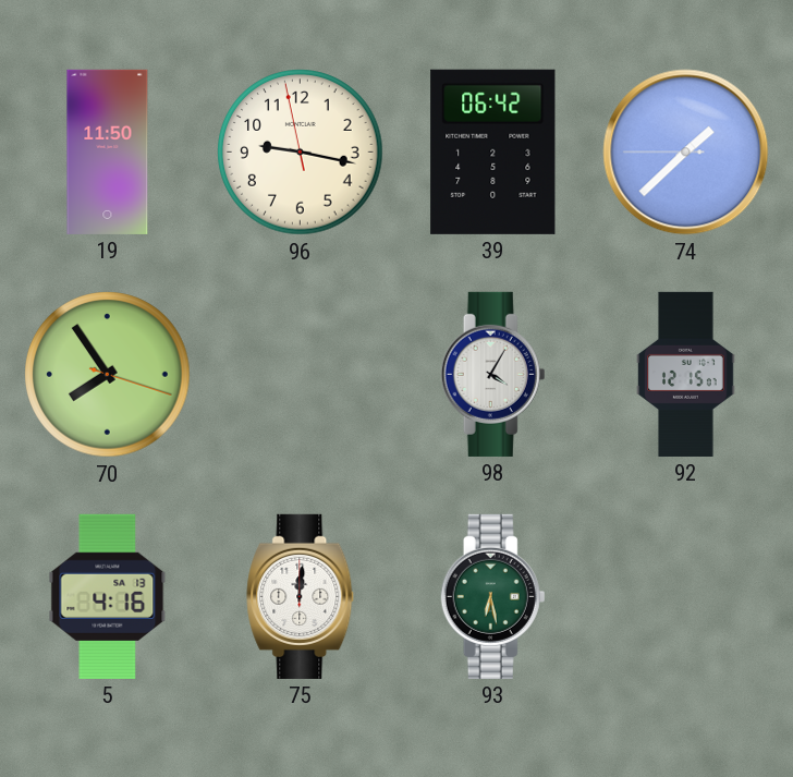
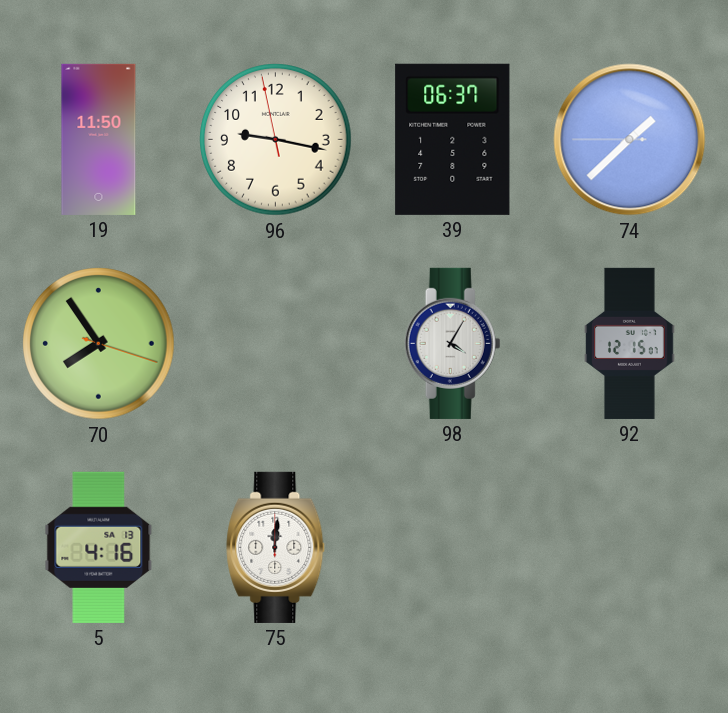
39: 06:42 -> 06:37
93: 6:28 -> none
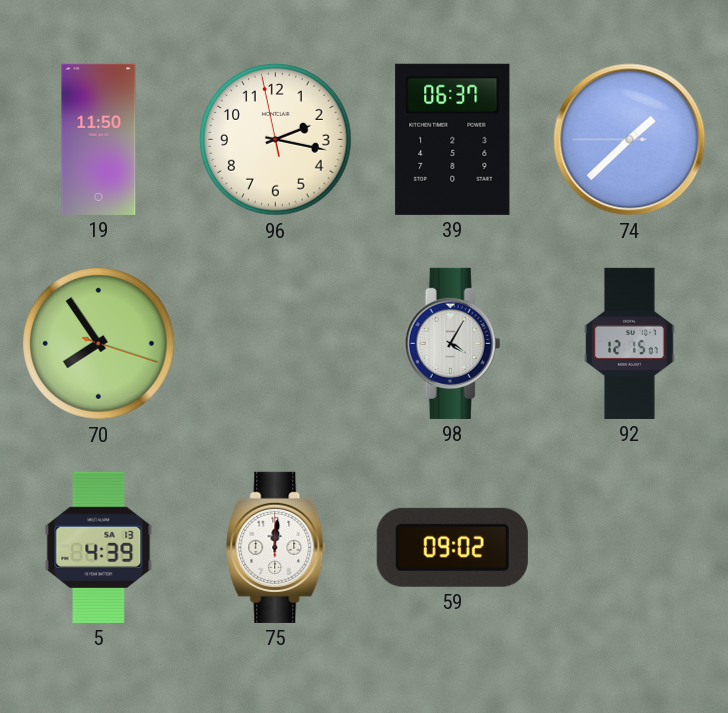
96: 9:16 -> 2:16
5: 4:16 -> 4:39
59: none -> 09:02
